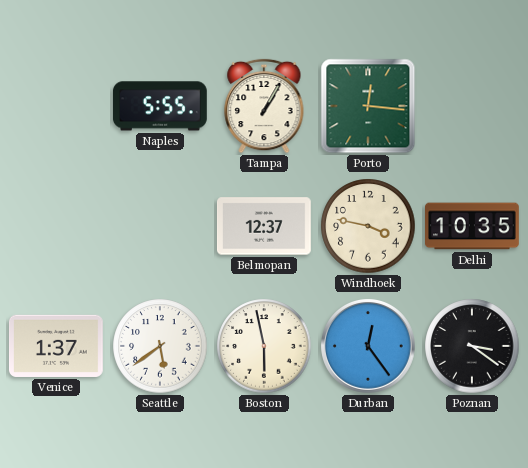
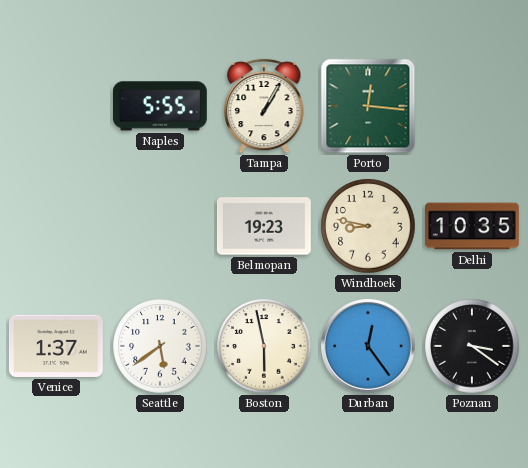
Belmopan: 12:37 -> 19:23
Windhoek: 3:47 -> 8:47
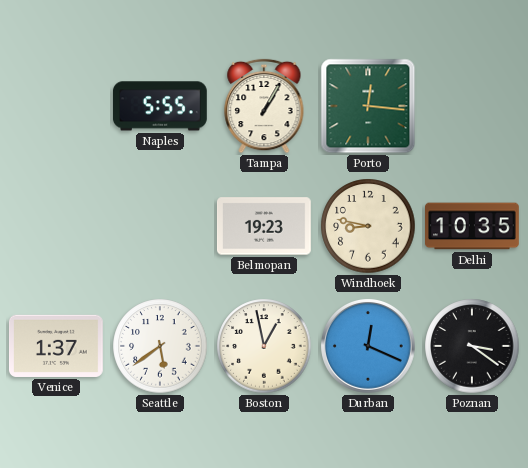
Boston: 5:58 -> 12:58
Durban: 12:24 -> 12:19
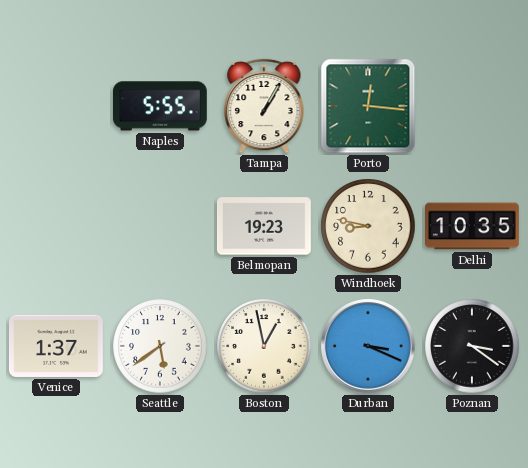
Durban: 12:19 -> 3:19
